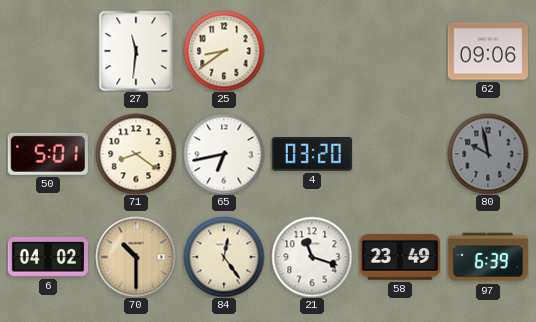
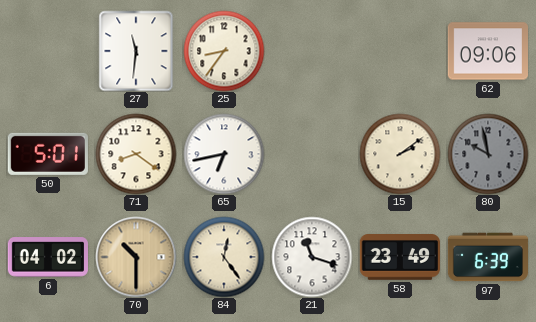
25: 8:39 -> 8:36
4: 03:20 -> none
15: none -> 2:09
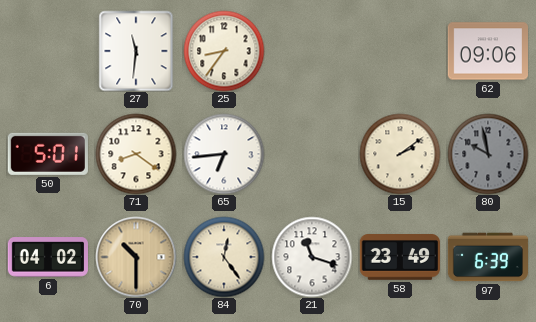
65: 6:43 -> 6:44
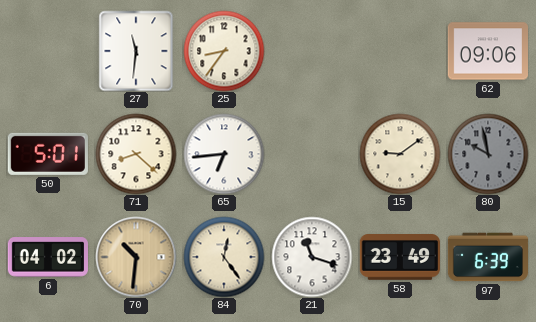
71: 8:21 -> 8:22
15: 2:09 -> 9:09
70: 10:30 -> 10:31
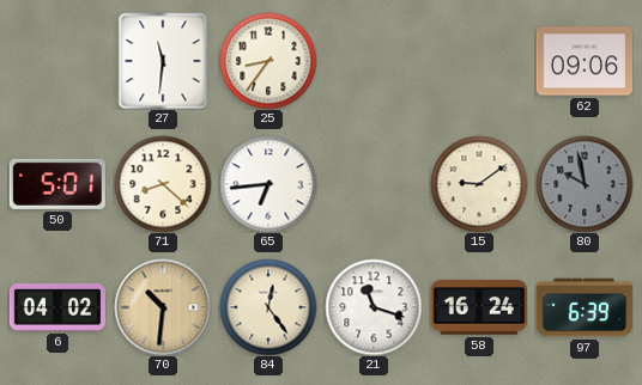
58: 23:49 -> 16:24
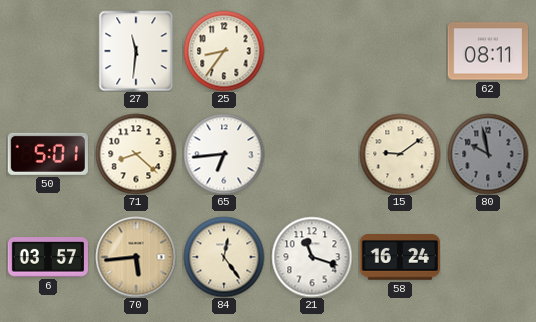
62: 09:06 -> 08:11
6: 04:02 -> 03:57
70: 10:31 -> 5:44
97: 6:39 -> none
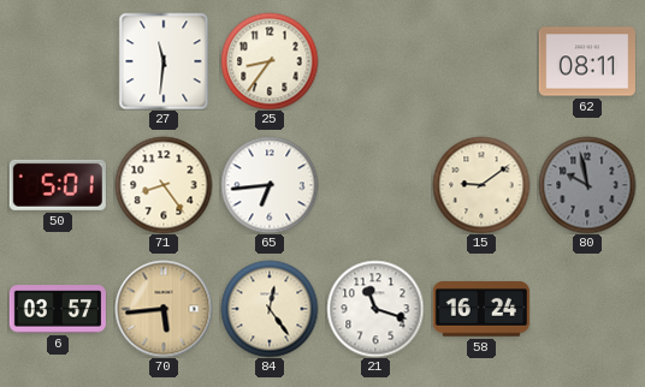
71: 8:22 -> 8:24
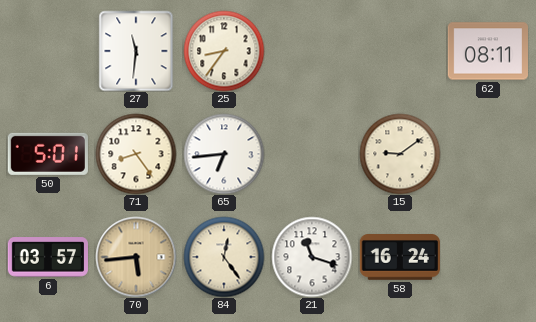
80: 9:58 -> none
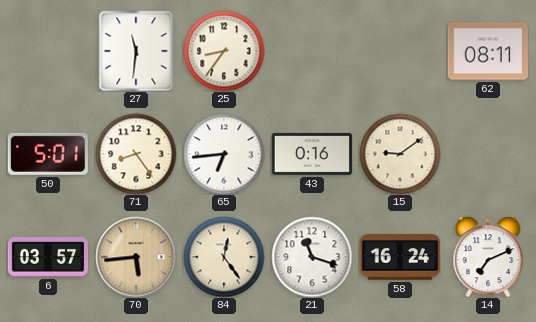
43: none -> 0:16
14: none -> 7:11
